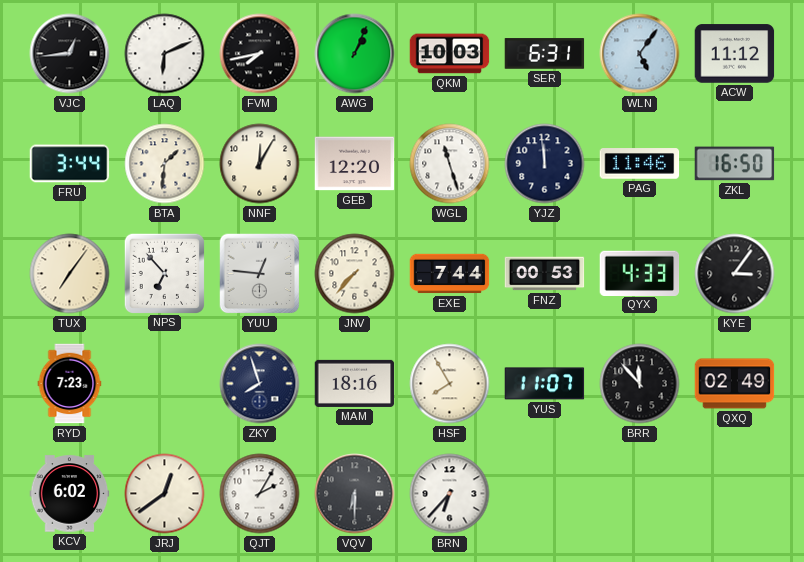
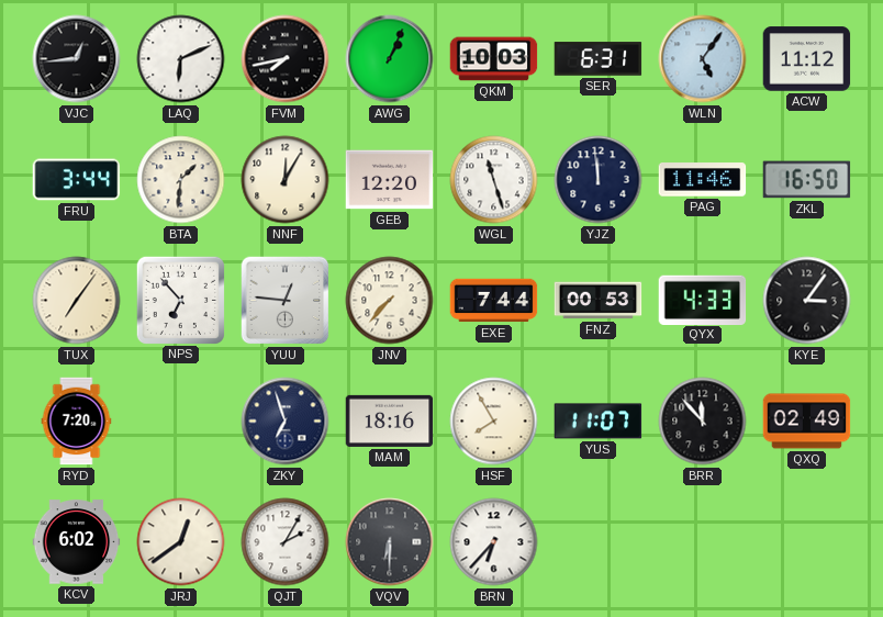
RYD: 7:23 -> 7:20
ZKY: 7:57 -> 6:57
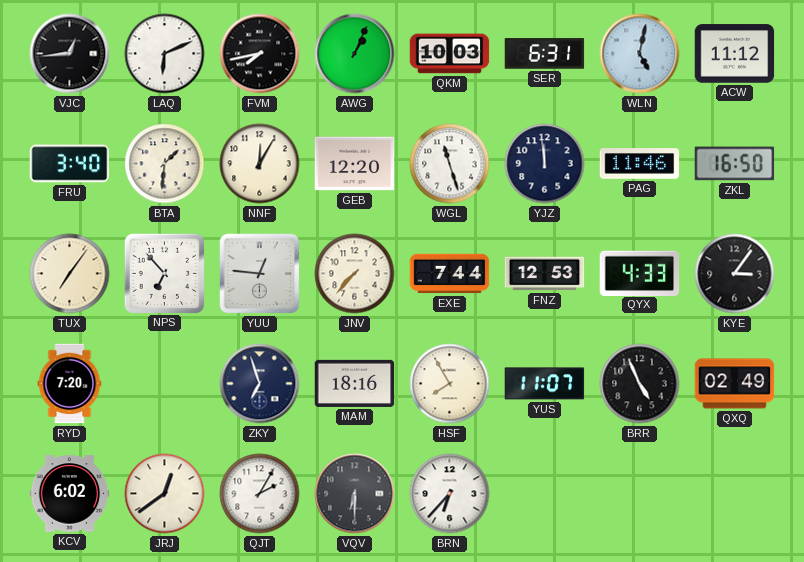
WLN: 5:06 -> 5:02
FRU: 3:44 -> 3:40
FNZ: 00:53 -> 12:53
BRR: 11:53 -> 4:56
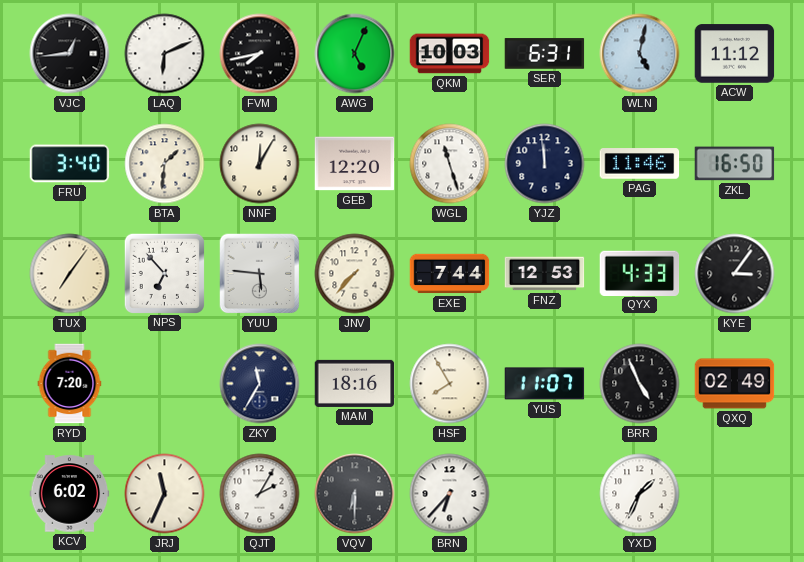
AWG: 1:04 -> 5:04
YUU: 12:46 -> 5:46
ZKY: 6:57 -> 11:35
JRJ: 12:39 -> 11:34
YXD: none -> 1:34
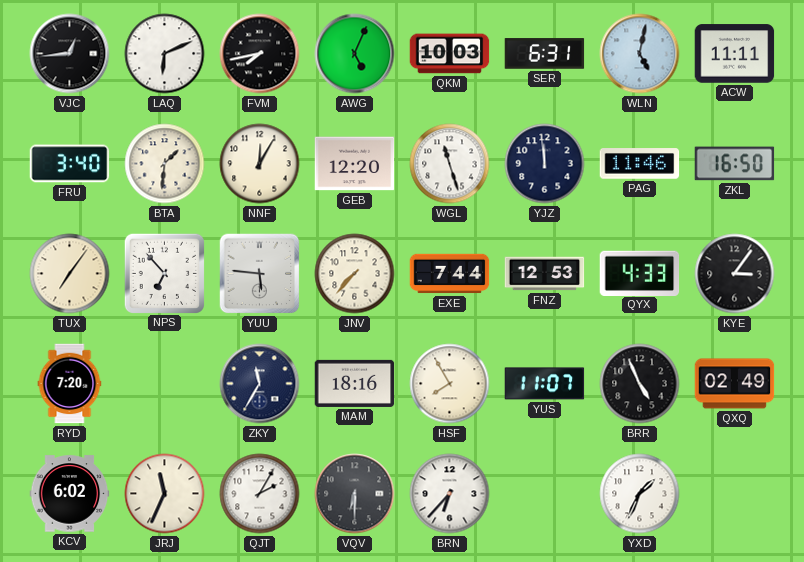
ACW: 11:12 -> 11:11
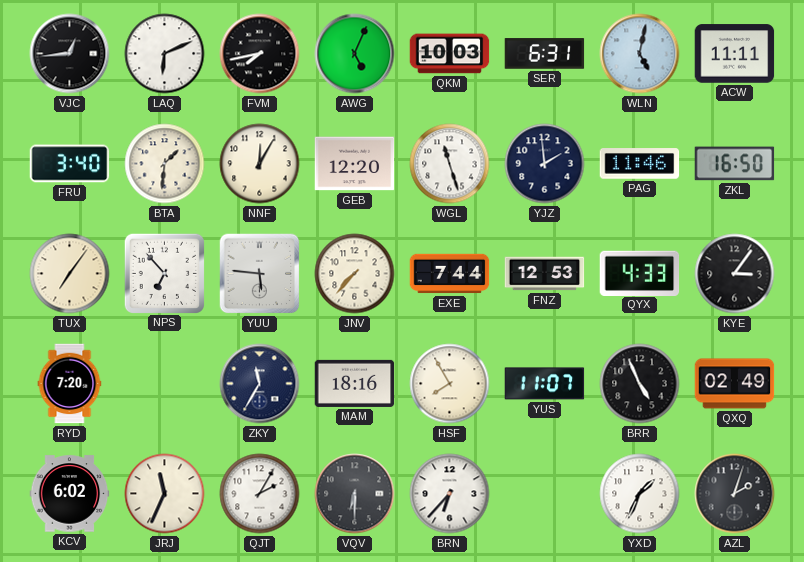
YJZ: 11:59 -> 1:59
AZL: none -> 2:03
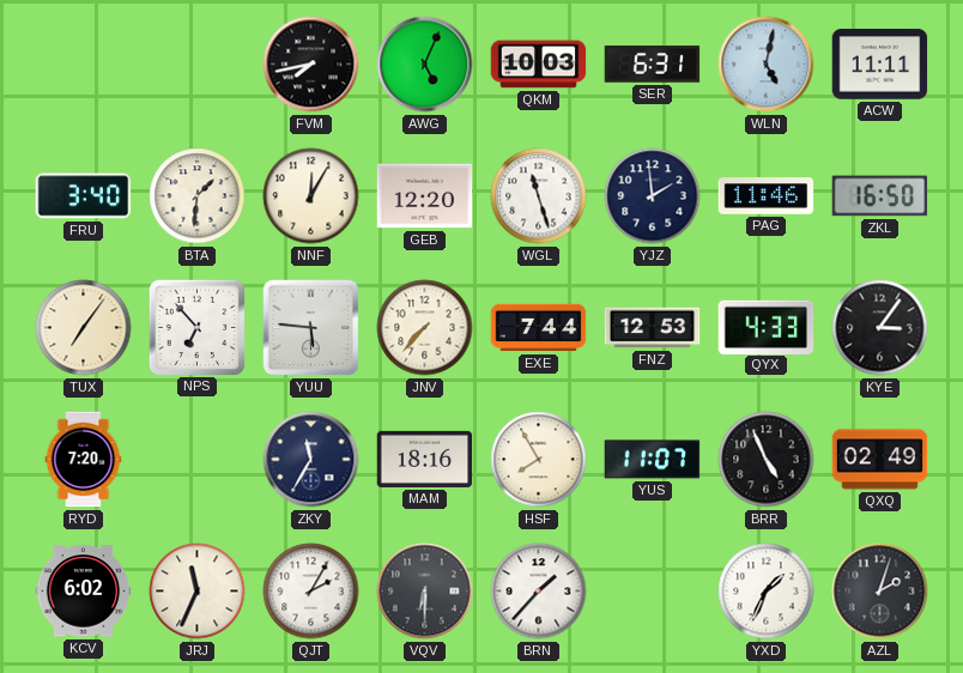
VJC: 12:44 -> none
LAQ: 6:11 -> none
BRN: 6:37 -> 1:37
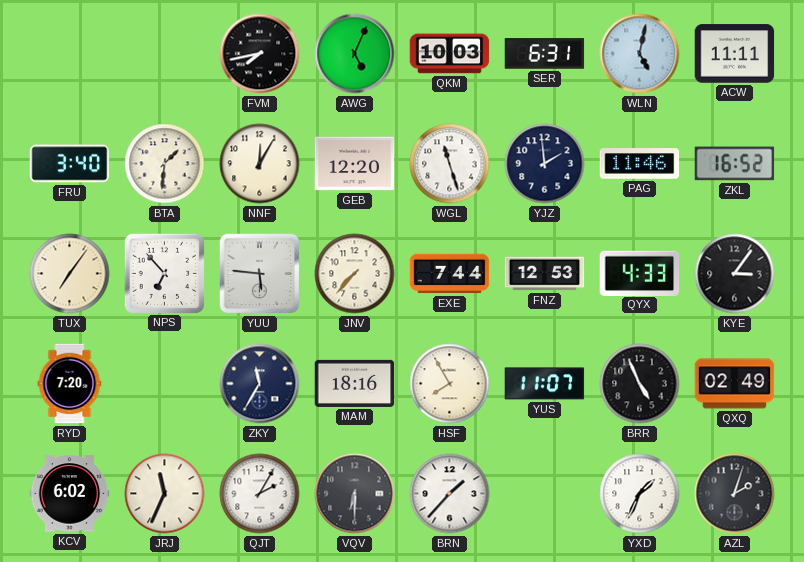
ZKL: 16:50 -> 16:52
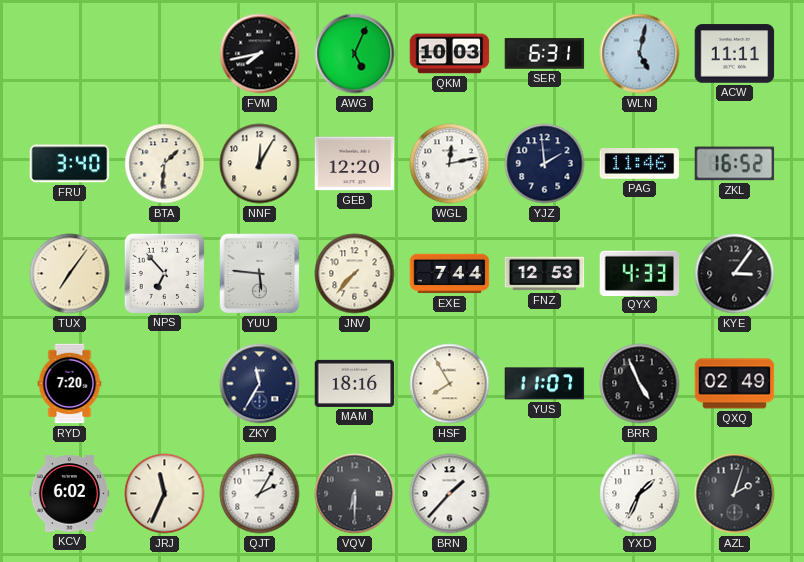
WGL: 11:27 -> 12:13
